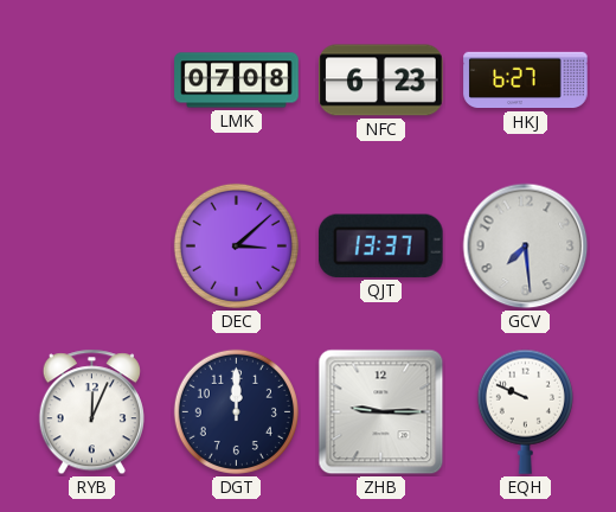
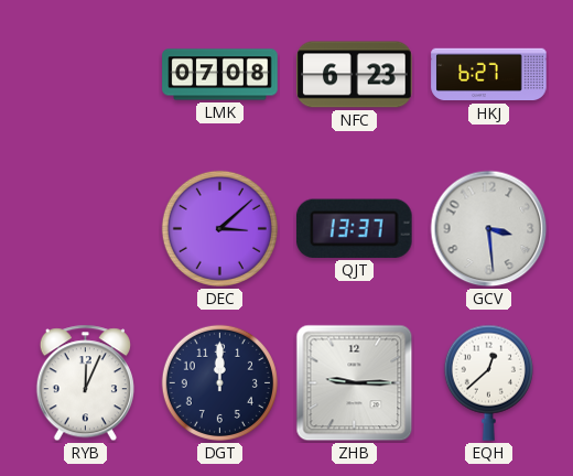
GCV: 7:29 -> 3:29
EQH: 9:49 -> 12:38
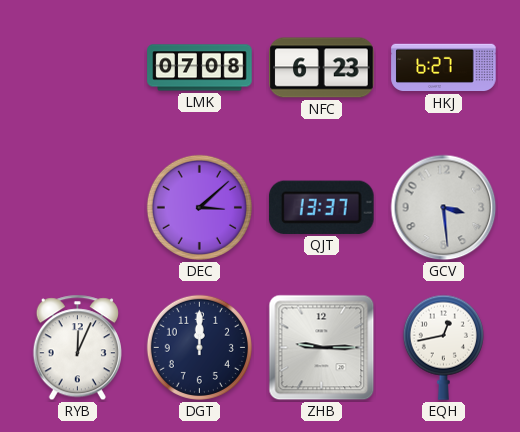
EQH: 12:38 -> 12:43
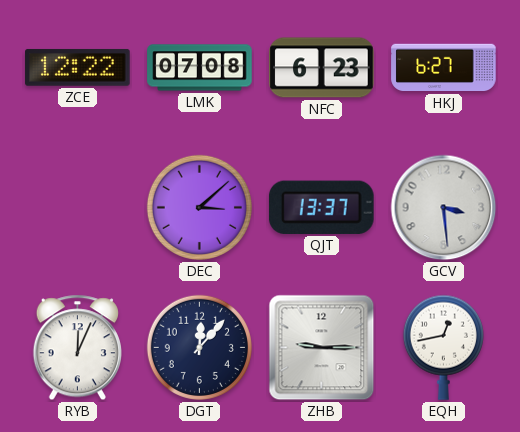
ZCE: none -> 12:22
DGT: 12:00 -> 12:07
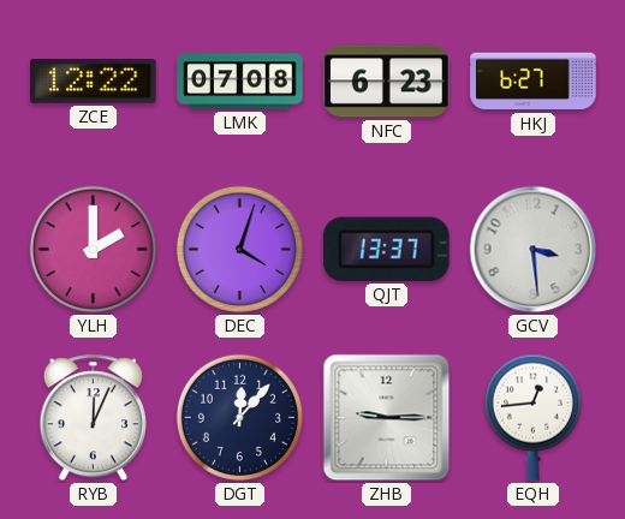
YLH: none -> 2:00
DEC: 3:08 -> 4:03
EQH: 12:43 -> 12:44
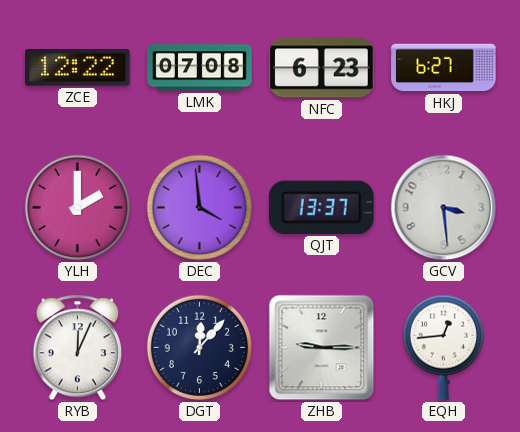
DEC: 4:03 -> 3:59
